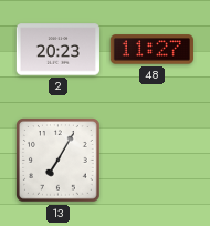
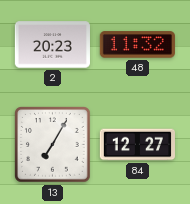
48: 11:27 -> 11:32
84: none -> 12:27
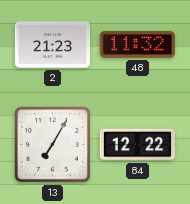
2: 20:23 -> 21:23
84: 12:27 -> 12:22
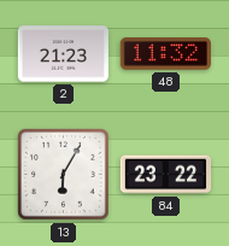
13: 7:05 -> 6:05
84: 12:22 -> 23:22
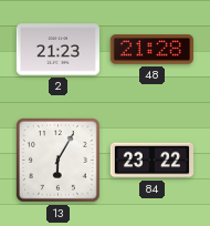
48: 11:32 -> 21:28
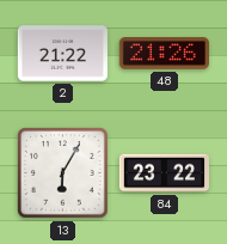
2: 21:23 -> 21:22
48: 21:28 -> 21:26
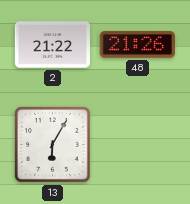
84: 23:22 -> none
